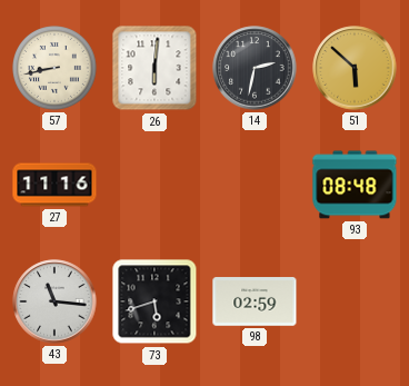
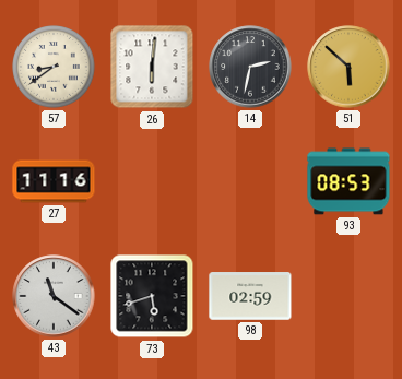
57: 8:43 -> 8:39
93: 08:48 -> 08:53
43: 11:16 -> 11:21
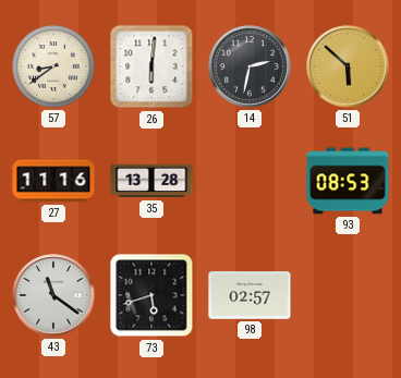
35: none -> 13:28
98: 02:59 -> 02:57
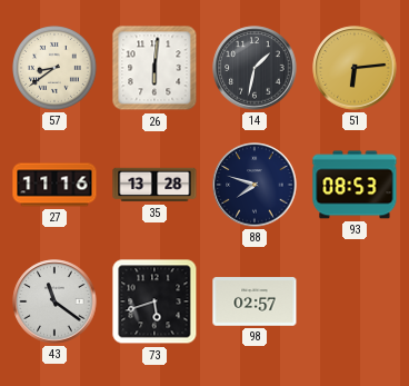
14: 2:32 -> 1:32
51: 5:52 -> 6:14
88: none -> 7:48
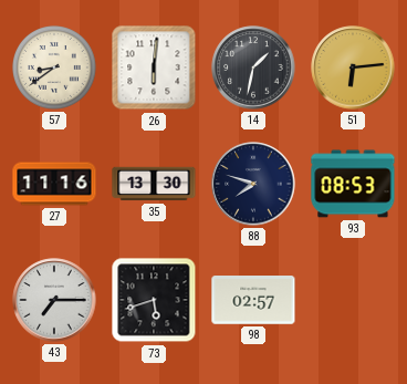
35: 13:28 -> 13:30
43: 11:21 -> 7:15
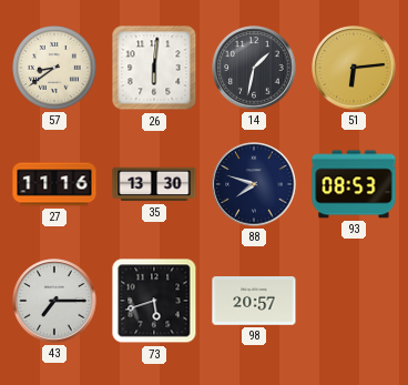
98: 02:57 -> 20:57
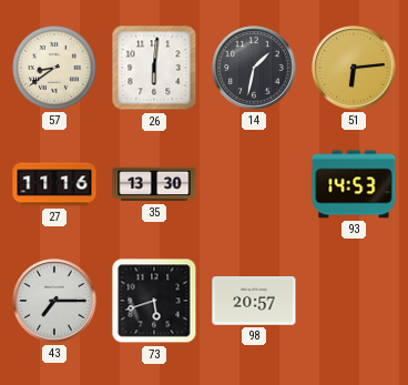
88: 7:48 -> none
93: 08:53 -> 14:53
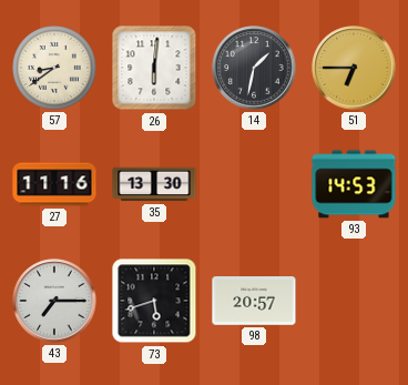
51: 6:14 -> 6:45
